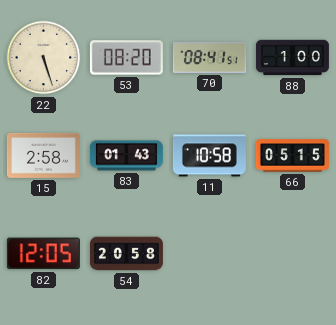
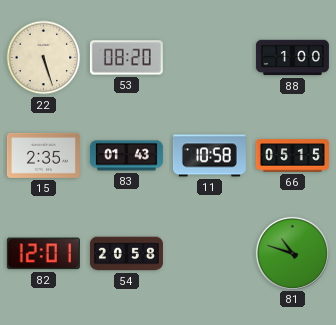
70: 08:41 -> none
15: 2:58 -> 2:35
82: 12:05 -> 12:01
81: none -> 10:48
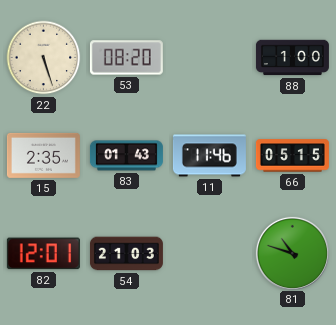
11: 10:58 -> 11:46
54: 20:58 -> 21:03
